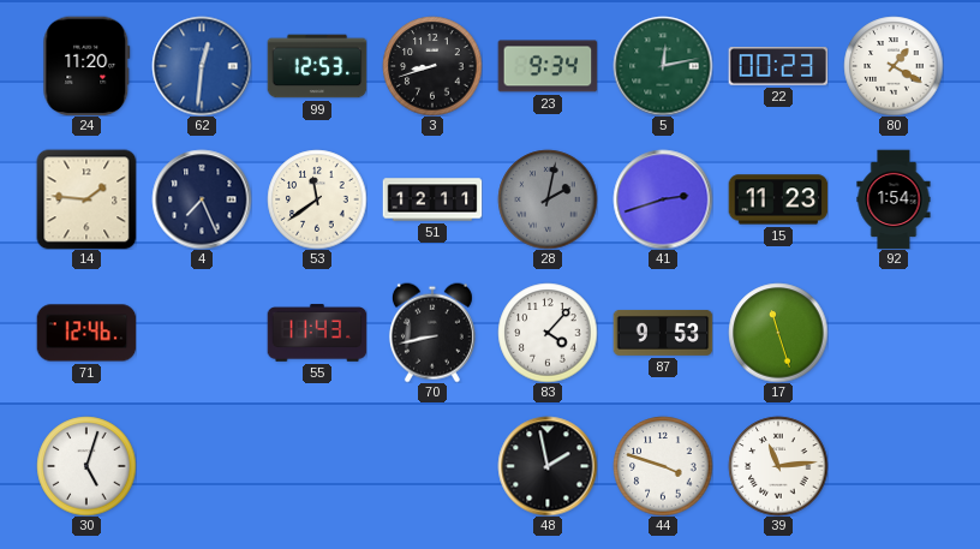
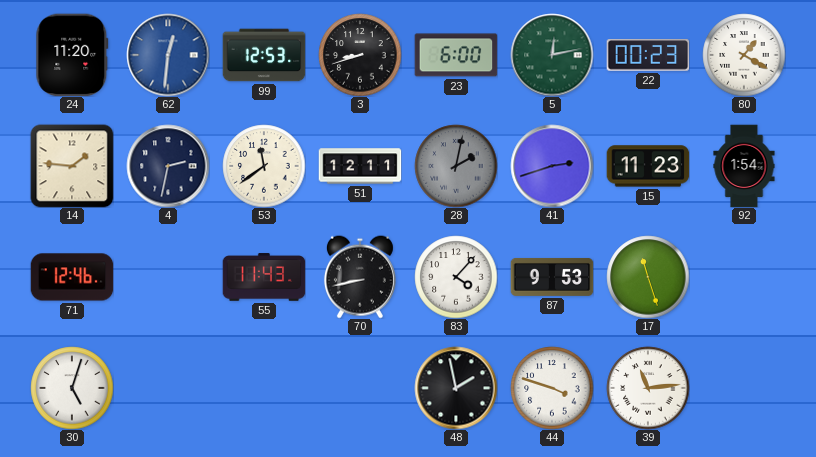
23: 9:34 -> 6:00
4: 7:26 -> 2:32
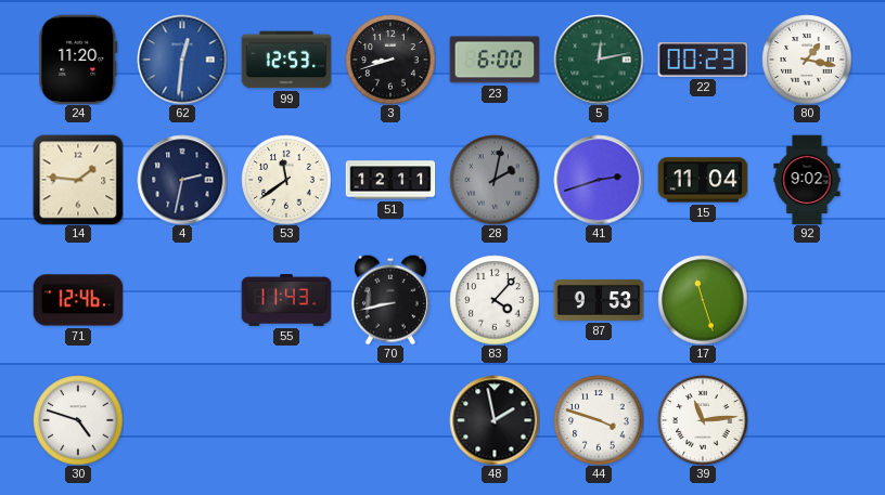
80: 1:20 -> 1:17
15: 11:23 -> 11:04
92: 1:54 -> 9:02
30: 5:03 -> 4:48
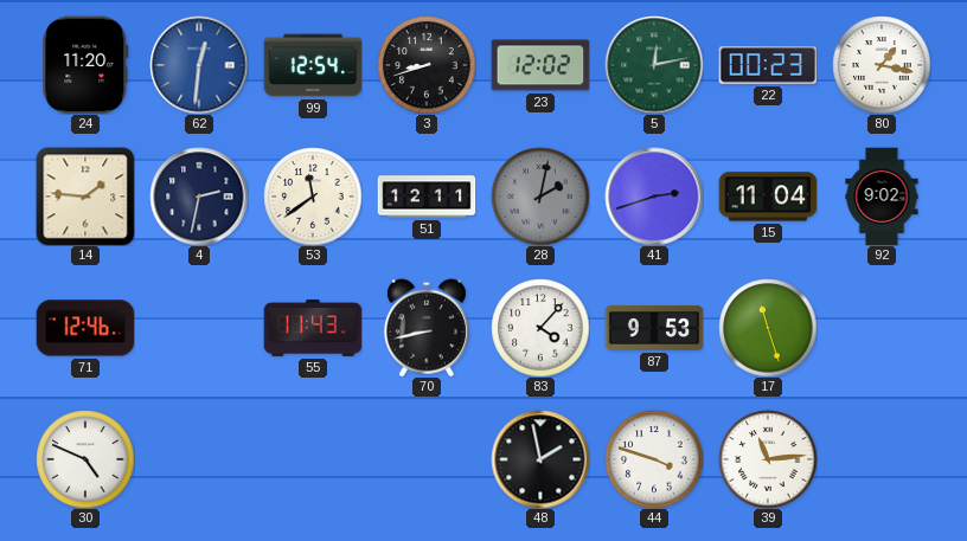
99: 12:53 -> 12:54
23: 6:00 -> 12:02
30: 4:48 -> 4:49
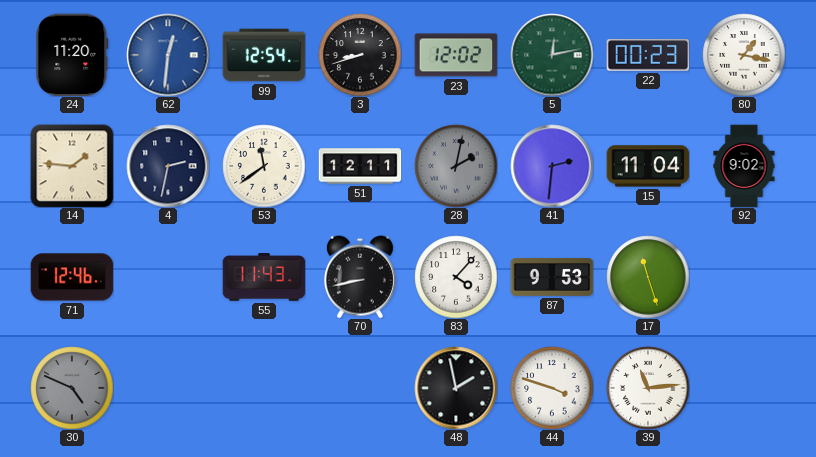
41: 2:42 -> 2:31
30 dial: white -> grey
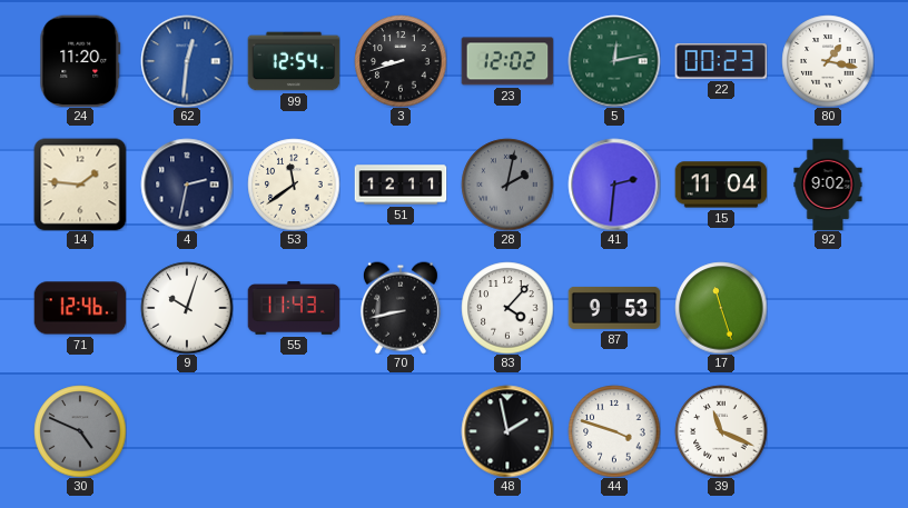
9: none -> 10:03
39: 11:14 -> 11:19
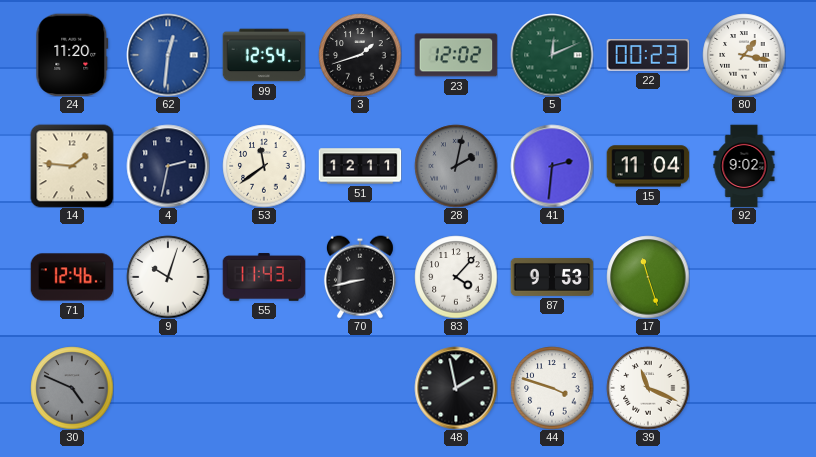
3: 8:42 -> 1:42
5: 12:13 -> 12:11
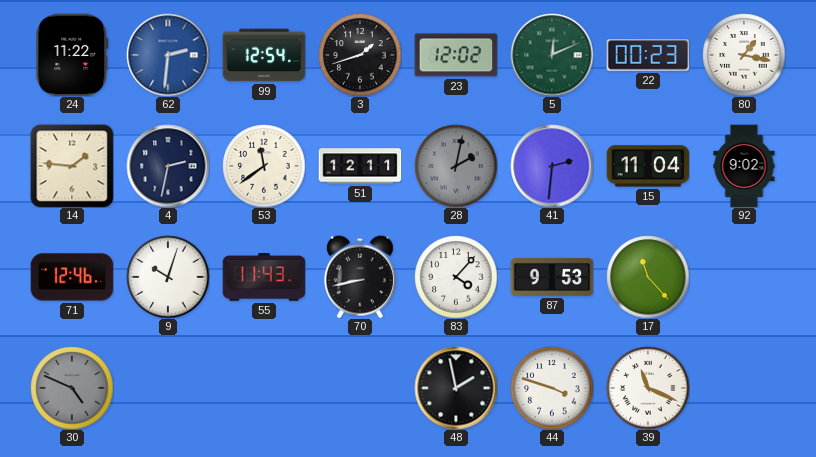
24: 11:20 -> 11:22
62: 12:31 -> 2:31
17: 11:27 -> 11:23
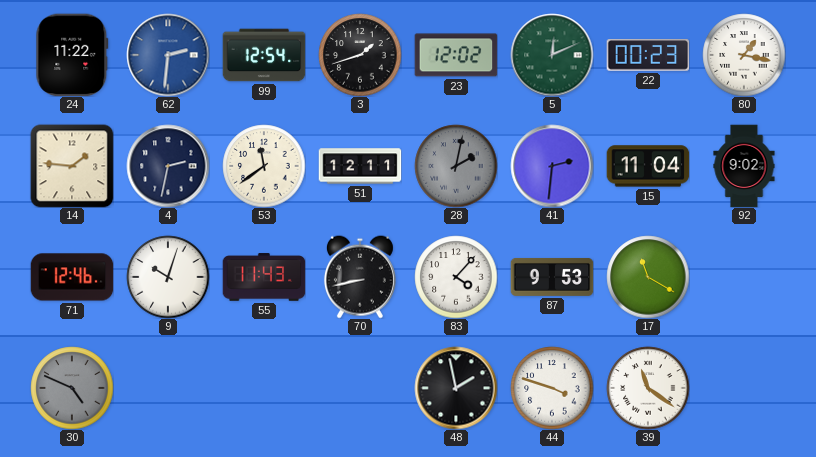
17: 11:23 -> 11:20
39: 11:19 -> 11:21
